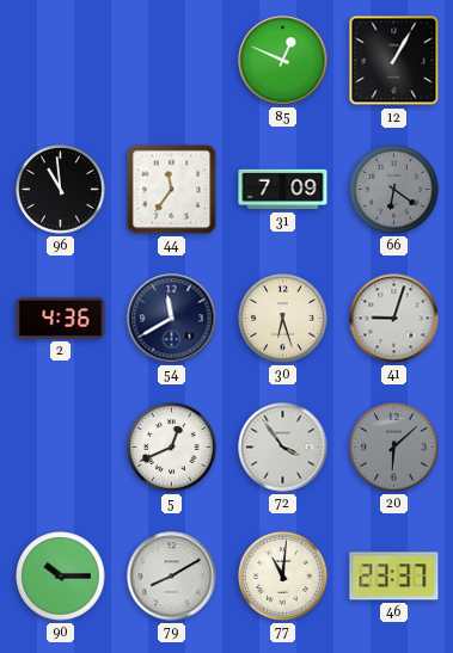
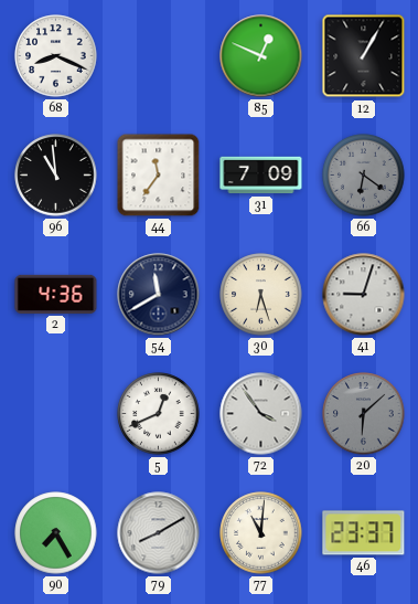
68: none -> 8:19
90: 10:15 -> 7:25
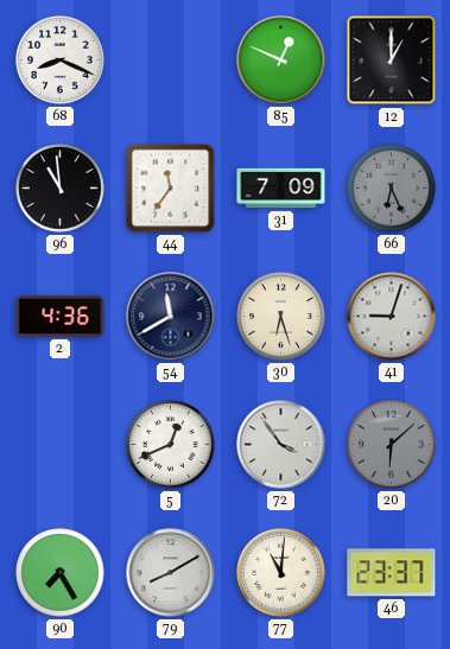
12: 1:05 -> 1:00
66: 6:21 -> 6:26
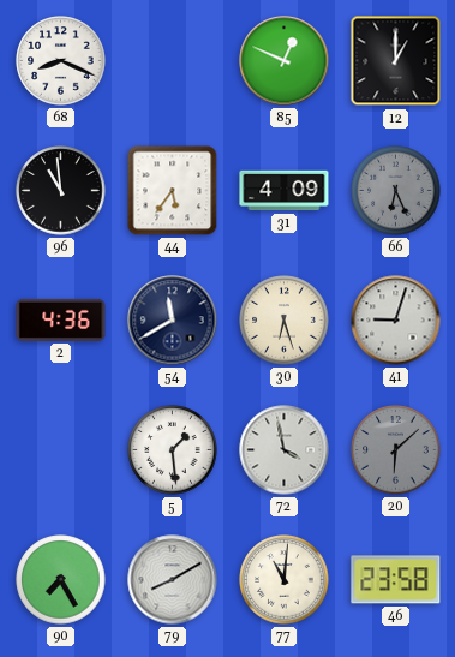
44: 11:36 -> 5:36
31: 7:09 -> 4:09
5: 12:41 -> 1:29
72: 3:54 -> 3:58
46: 23:37 -> 23:58
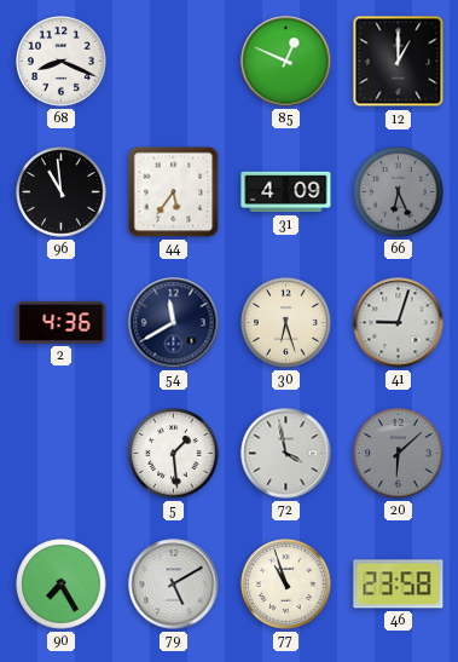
79: 8:10 -> 5:10
77: 11:01 -> 10:57
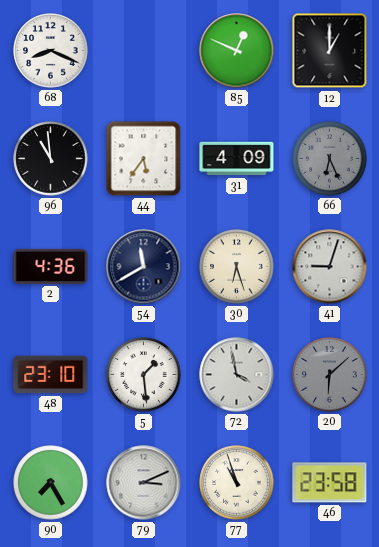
48: none -> 23:10
79: 5:10 -> 3:11
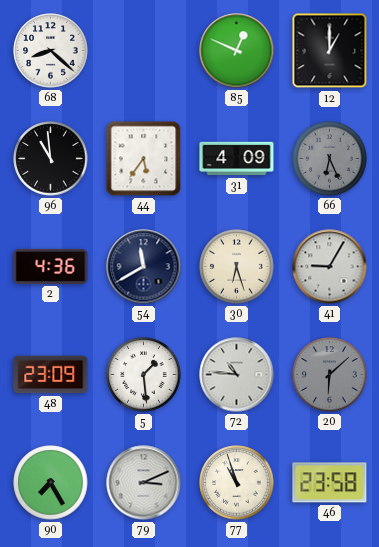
68: 8:19 -> 8:22
41: 9:03 -> 9:05
48: 23:10 -> 23:09
72: 3:58 -> 10:46
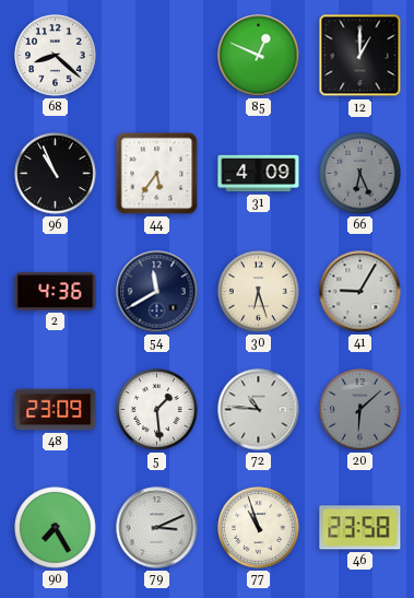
96: 10:59 -> 10:56
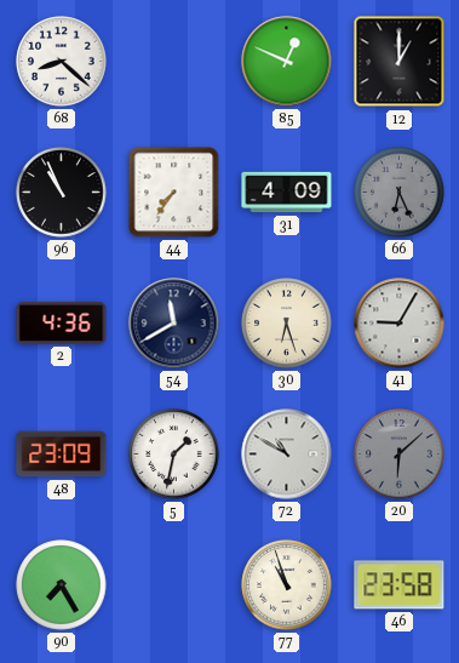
44: 5:36 -> 7:36
5: 1:29 -> 1:32
72: 10:46 -> 10:50
79: 3:11 -> none
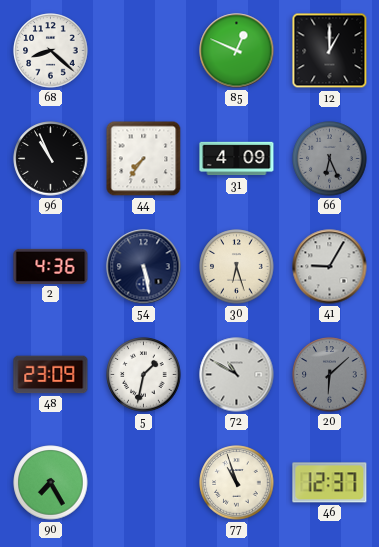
54: 11:40 -> 5:28
46: 23:58 -> 12:37
